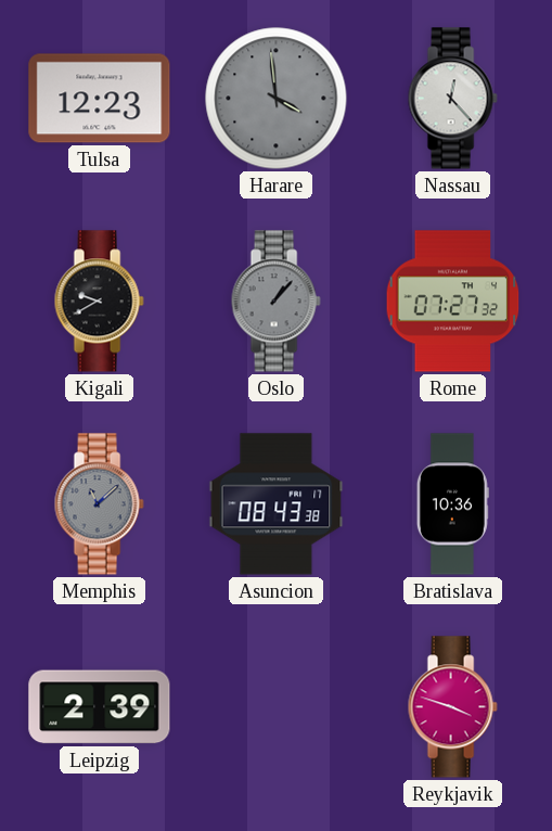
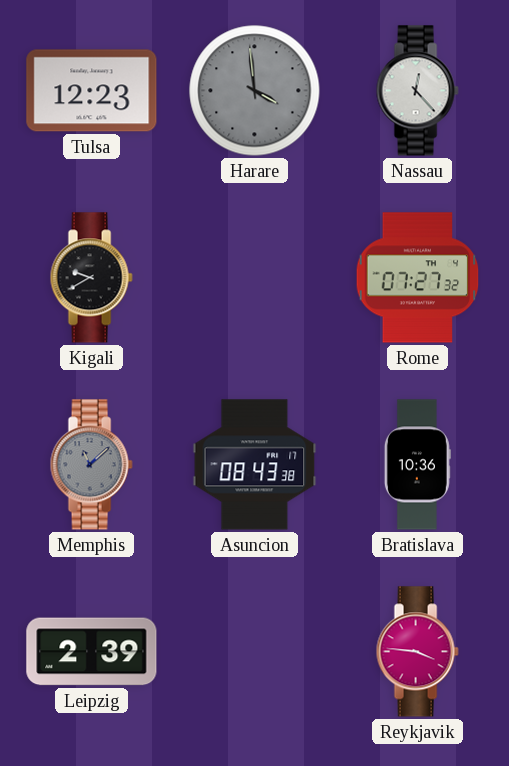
Oslo: 1:07 -> none
Reykjavik: 3:48 -> 3:46
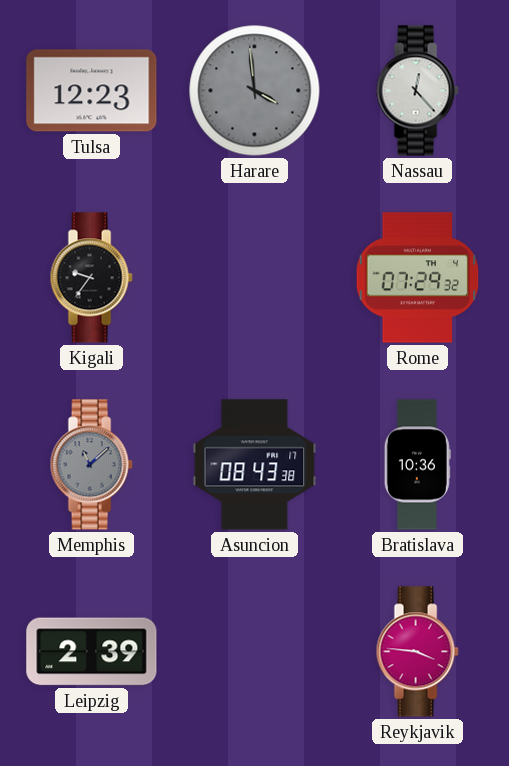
Kigali: 9:40 -> 9:36
Rome: 07:27 -> 07:29
